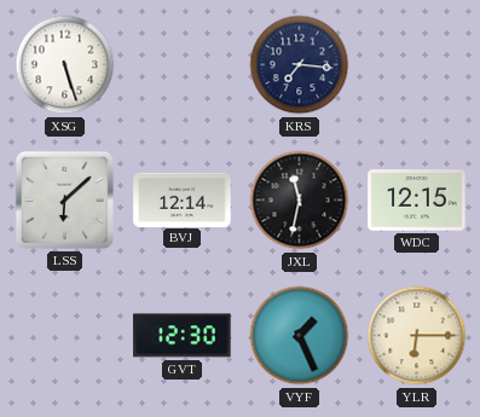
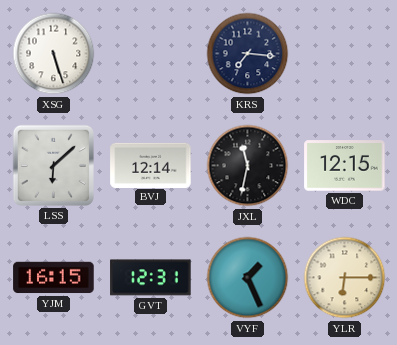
YJM: none -> 16:15
GVT: 12:30 -> 12:31
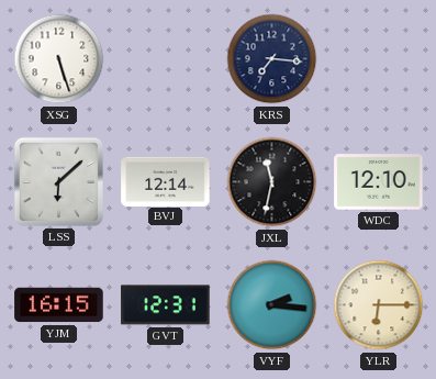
WDC: 12:15 -> 12:10
VYF: 1:26 -> 2:16
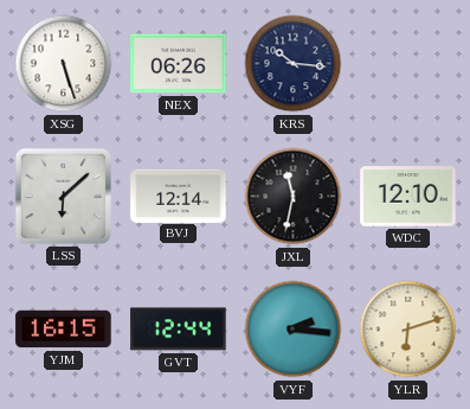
NEX: none -> 06:26
KRS: 7:16 -> 10:16
GVT: 12:31 -> 12:44
YLR: 6:15 -> 6:12
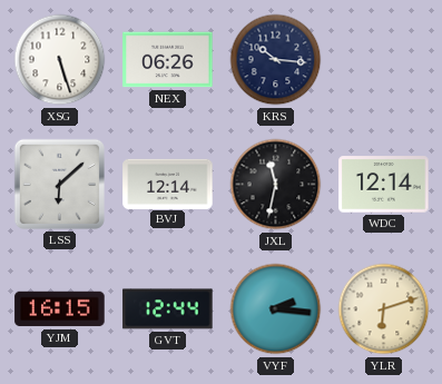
WDC: 12:10 -> 12:14
